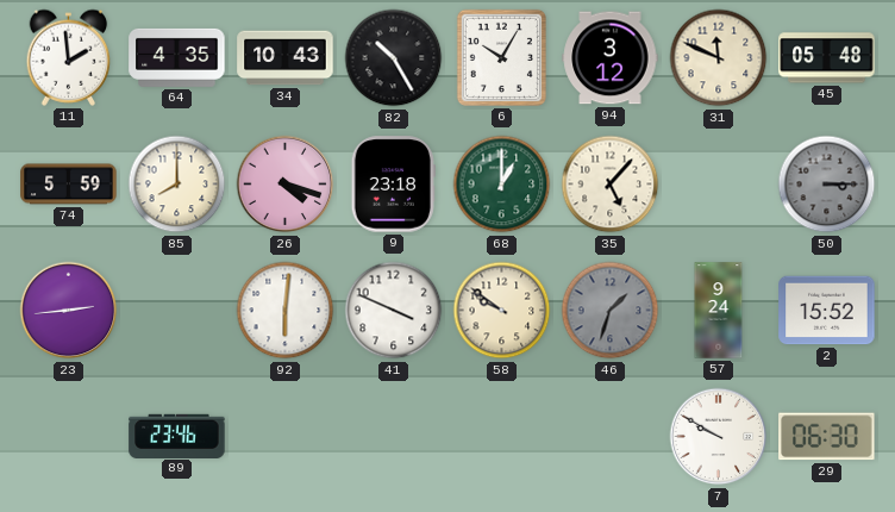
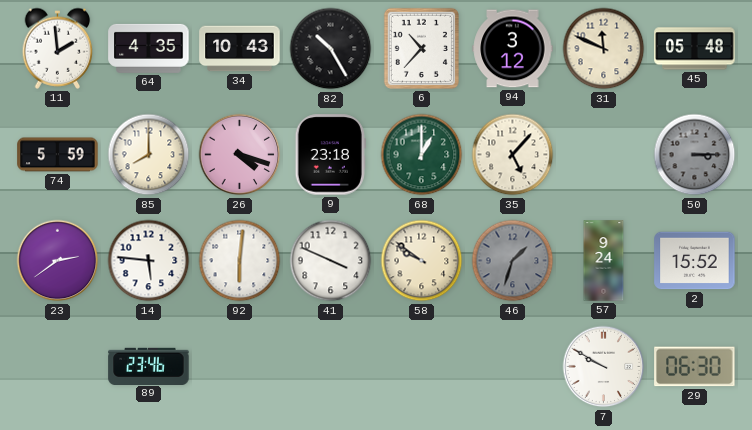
6: 10:05 -> 10:37
23: 2:44 -> 2:39
14: none -> 5:46
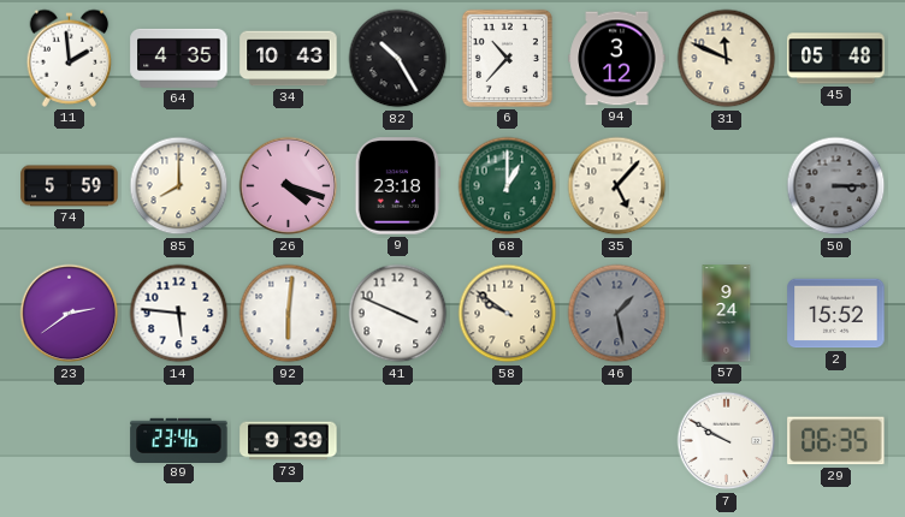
46: 1:33 -> 1:28
73: none -> 9:39
29: 06:30 -> 06:35
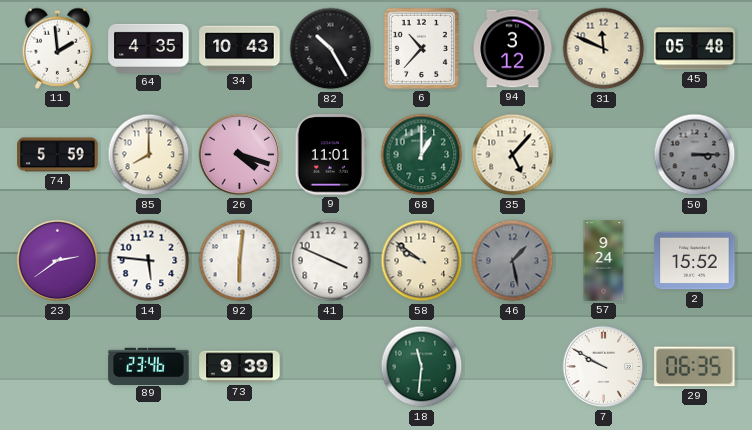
9: 23:18 -> 11:01
18: none -> 11:31
